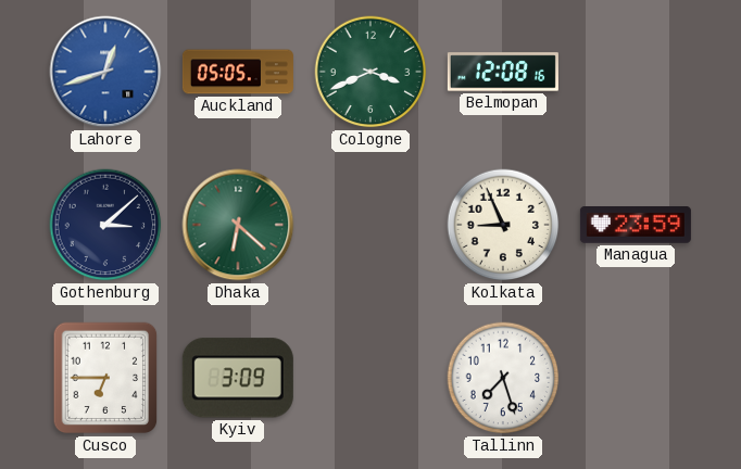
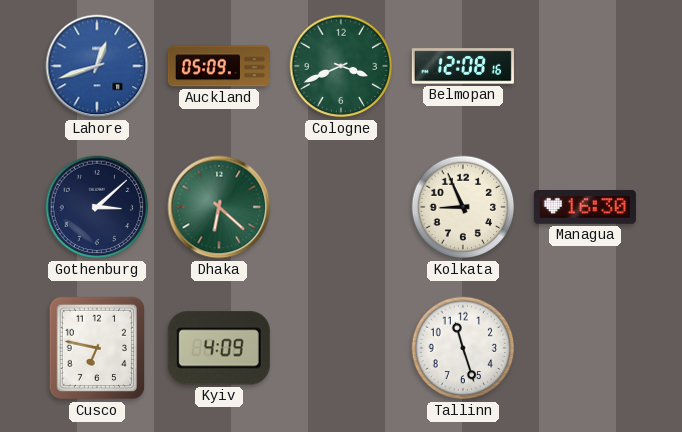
Auckland: 05:05 -> 05:09
Managua: 23:59 -> 16:30
Cusco: 6:45 -> 6:47
Kyiv: 3:09 -> 4:09
Tallinn: 7:27 -> 11:27
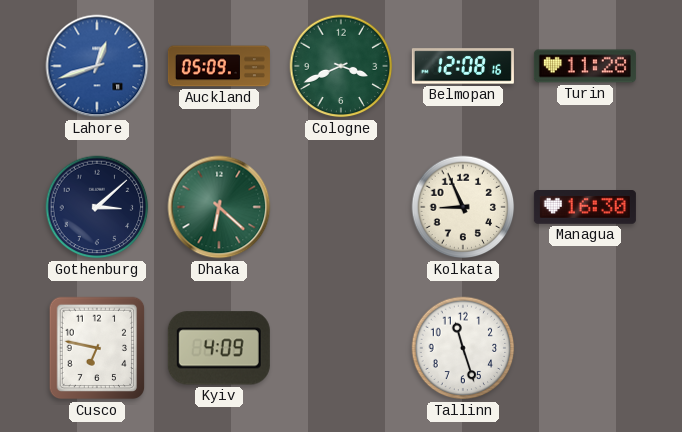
Turin: none -> 11:28
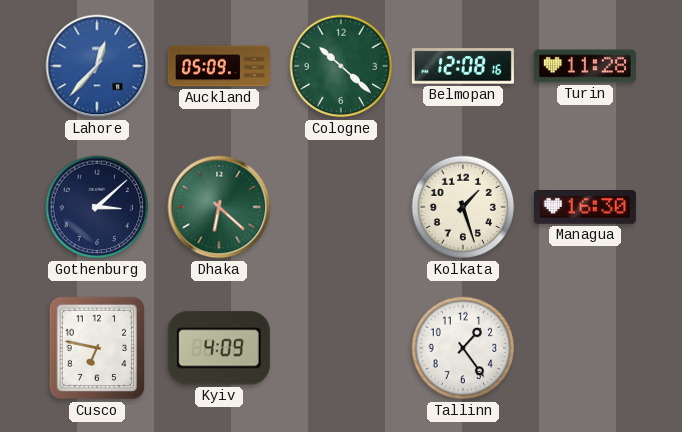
Lahore: 12:42 -> 12:37
Cologne: 3:41 -> 10:22
Kolkata: 8:56 -> 1:27
Tallinn: 11:27 -> 1:24
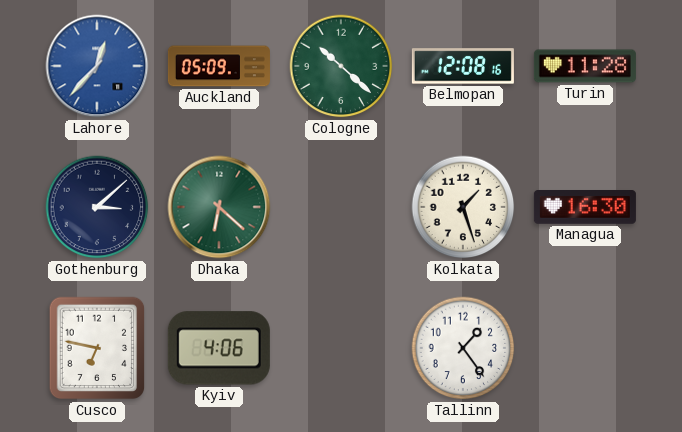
Kyiv: 4:09 -> 4:06
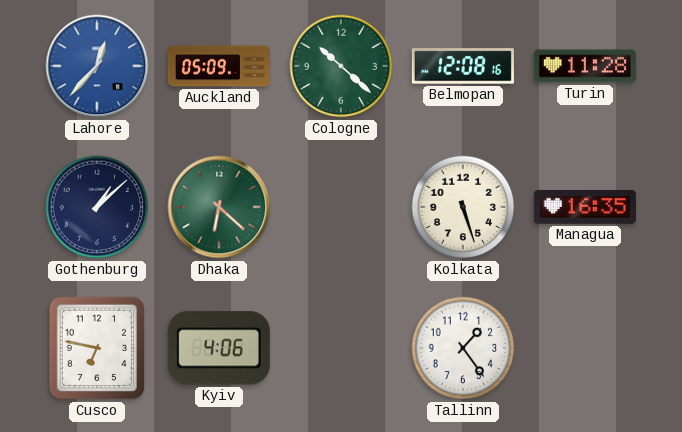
Gothenburg: 3:08 -> 1:08
Kolkata: 1:27 -> 5:27
Managua: 16:30 -> 16:35
